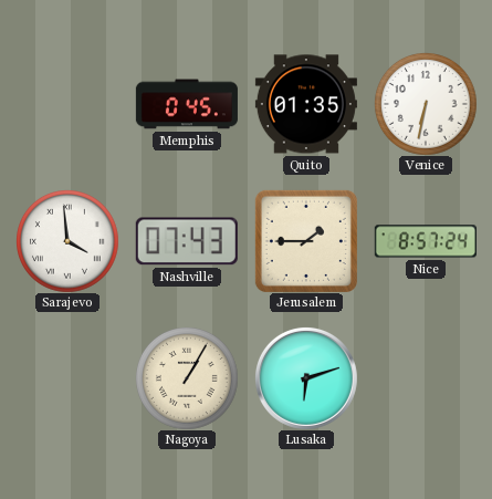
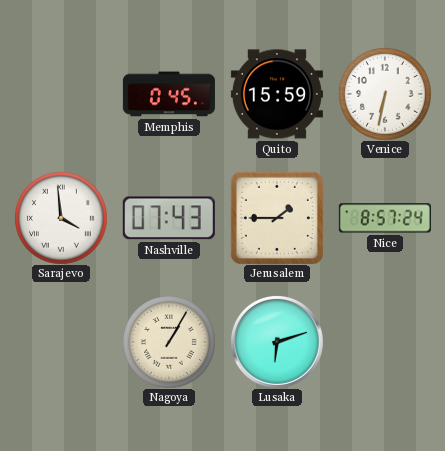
Quito: 01:35 -> 15:59
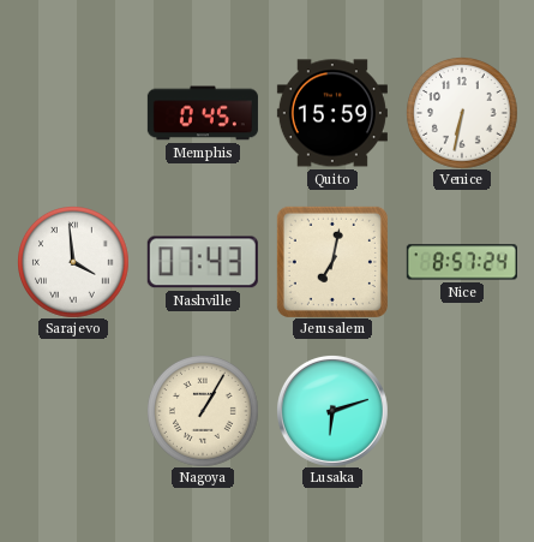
Jerusalem: 1:45 -> 7:02
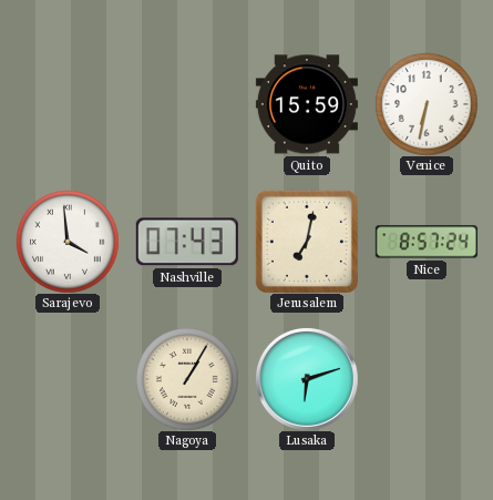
Memphis: 0:45 -> none
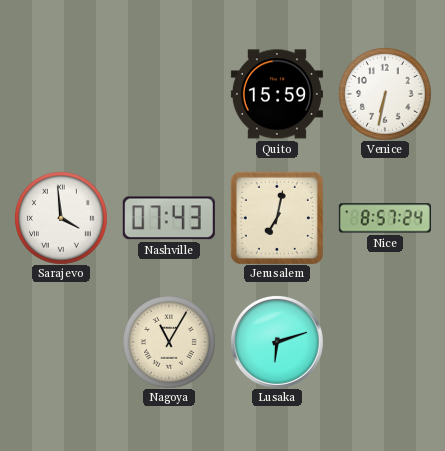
Nagoya: 1:05 -> 11:05
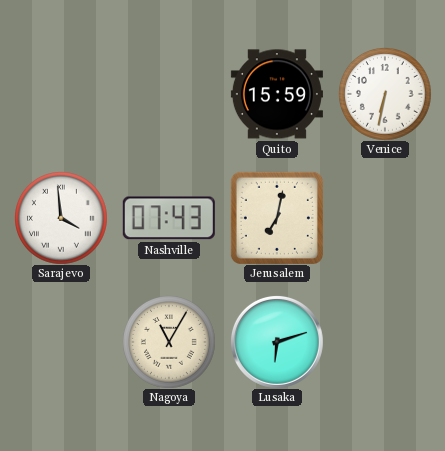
Nice: 8:57 -> none
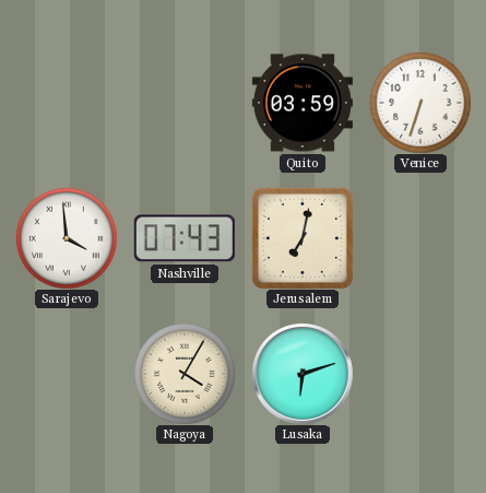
Quito: 15:59 -> 03:59
Venice: 6:32 -> 6:33
Nagoya: 11:05 -> 4:05
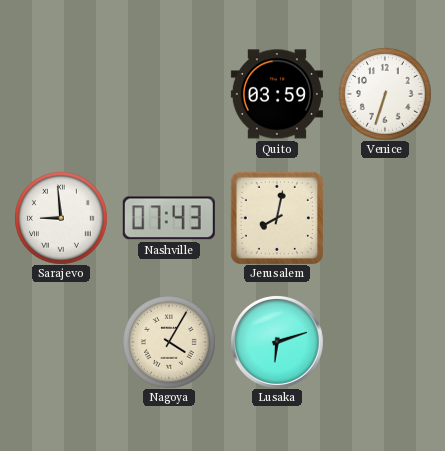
Sarajevo: 3:59 -> 8:59
Jerusalem: 7:02 -> 8:02
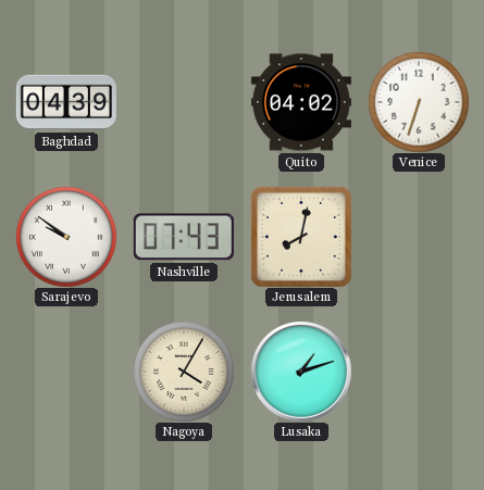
Baghdad: none -> 04:39
Quito: 03:59 -> 04:02
Sarajevo: 8:59 -> 9:51
Lusaka: 6:12 -> 1:12
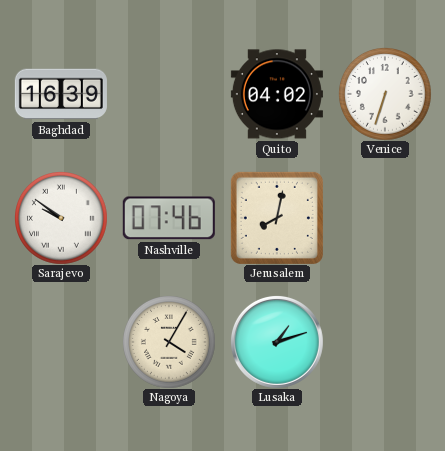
Baghdad: 04:39 -> 16:39
Nashville: 07:43 -> 07:46
